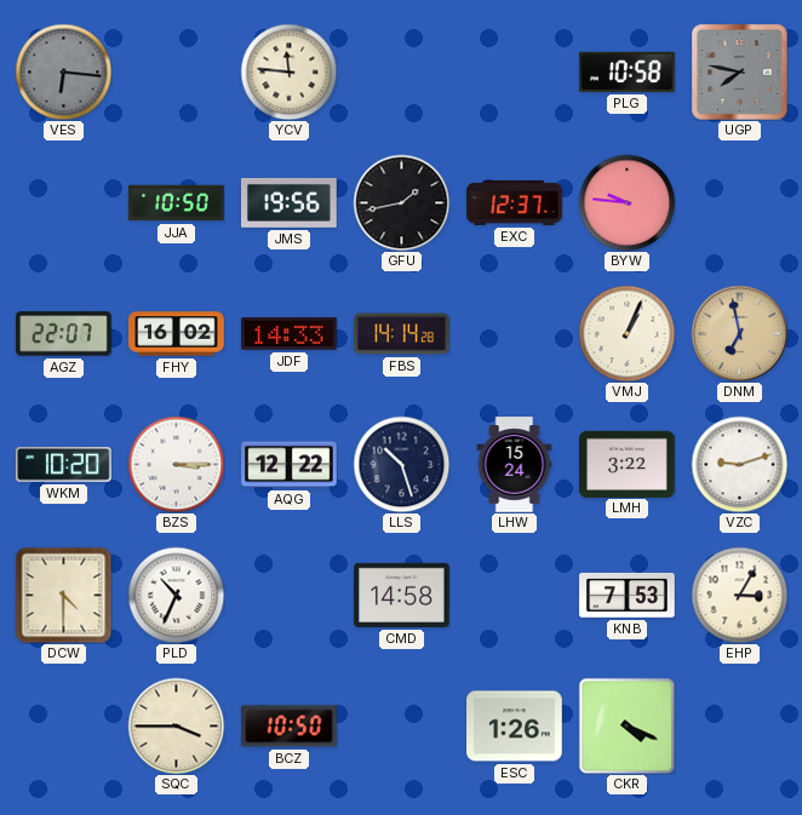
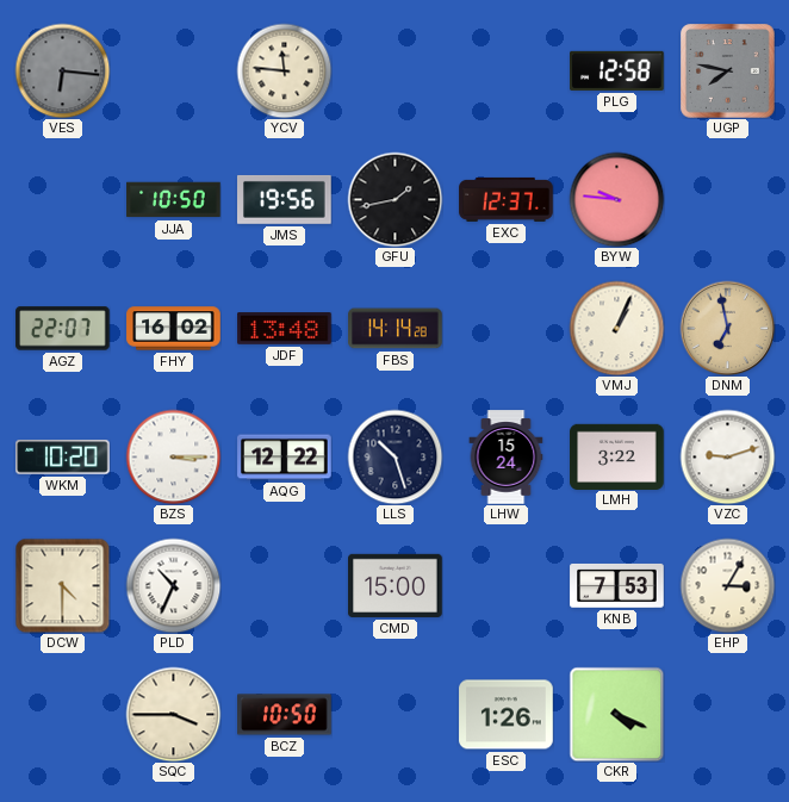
PLG: 10:58 -> 12:58
JDF: 14:33 -> 13:48
CMD: 14:58 -> 15:00
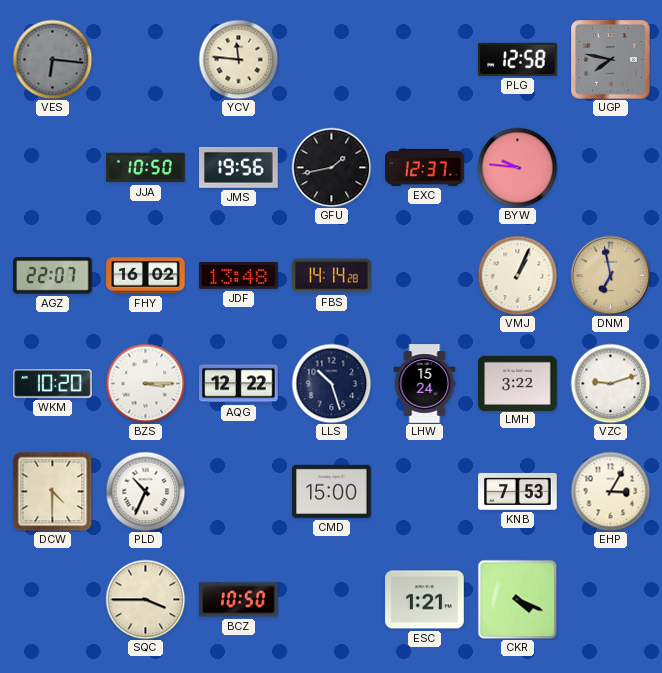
ESC: 1:26 -> 1:21
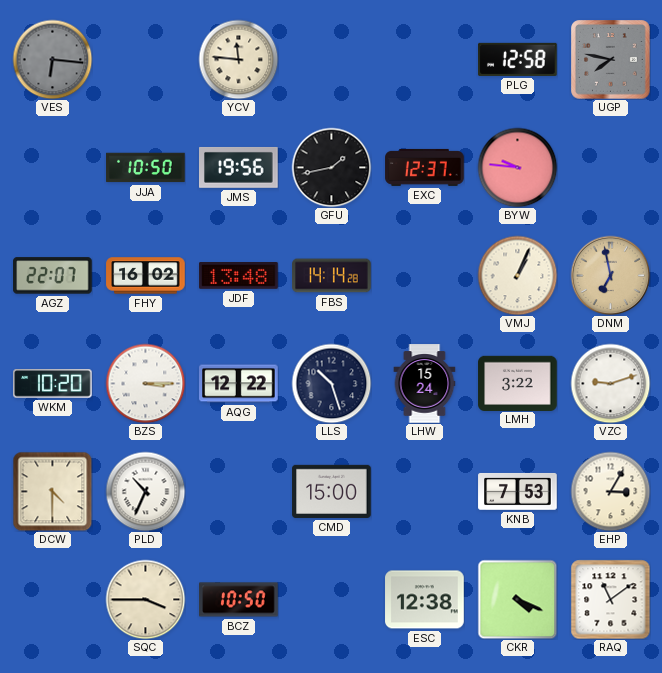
ESC: 1:21 -> 12:38
RAQ: none -> 11:09
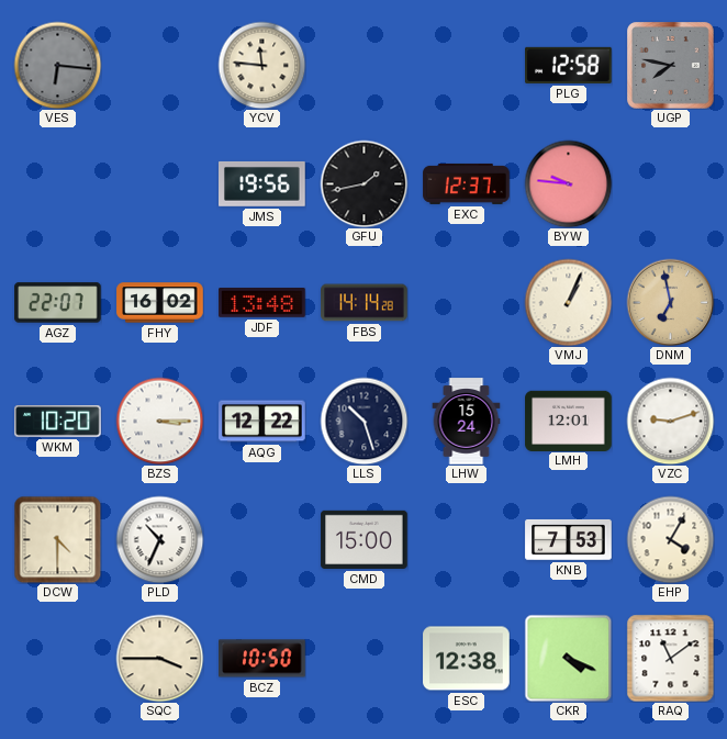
JJA: 10:50 -> none
LMH: 3:22 -> 12:01
EHP: 3:05 -> 4:05
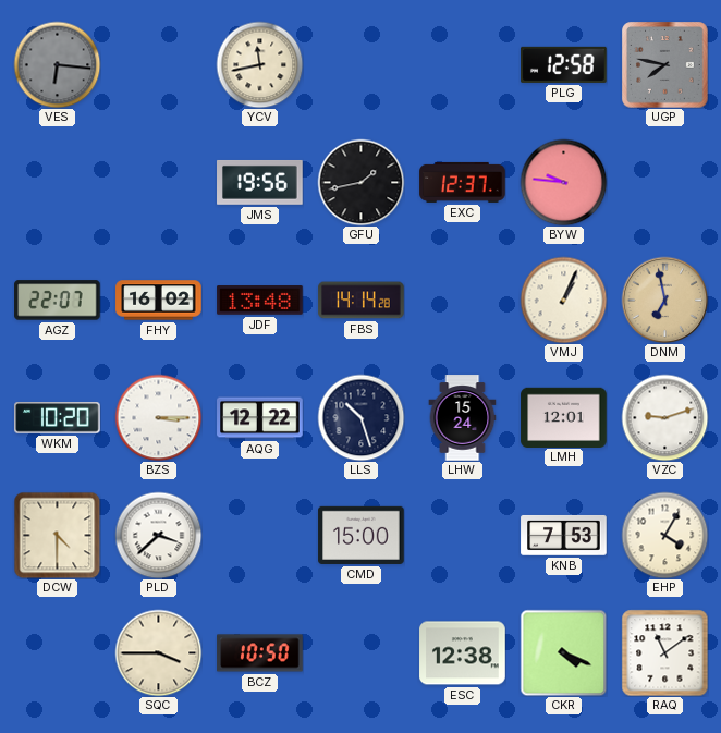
YCV: 11:46 -> 11:43
PLD: 10:34 -> 3:38
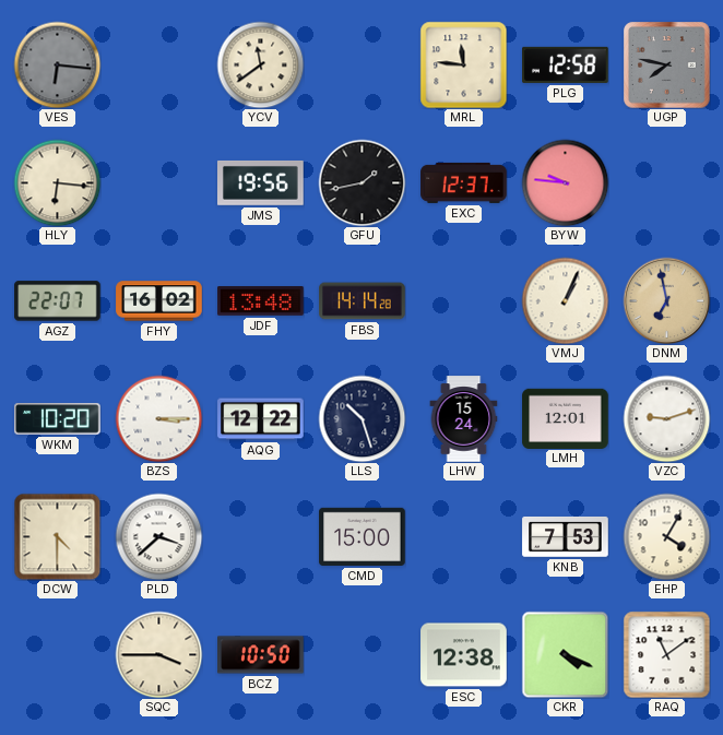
YCV: 11:43 -> 11:39
MRL: none -> 11:46
HLY: none -> 6:16
